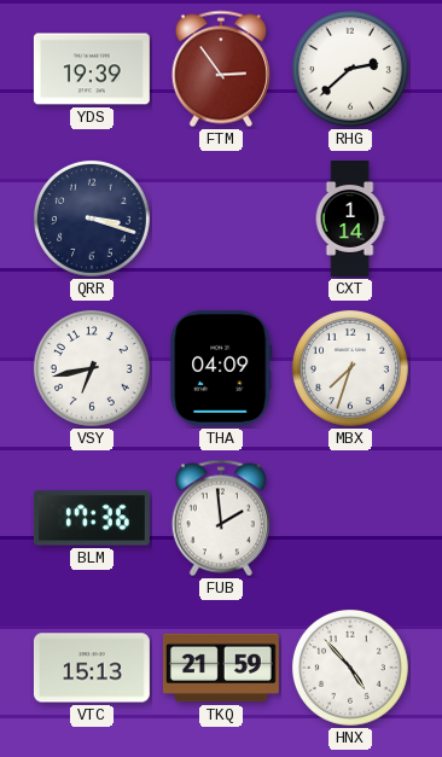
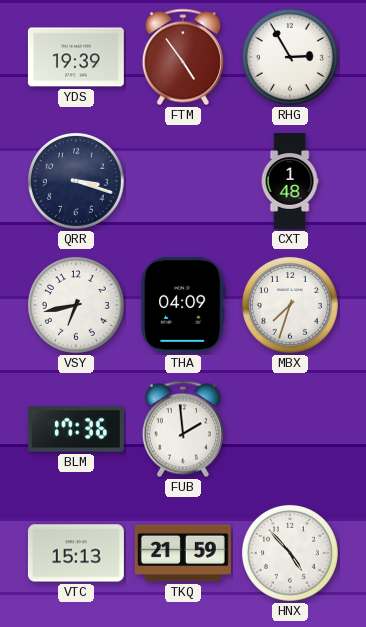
FTM: 2:54 -> 4:54
RHG: 2:38 -> 2:55
CXT: 1:14 -> 1:48
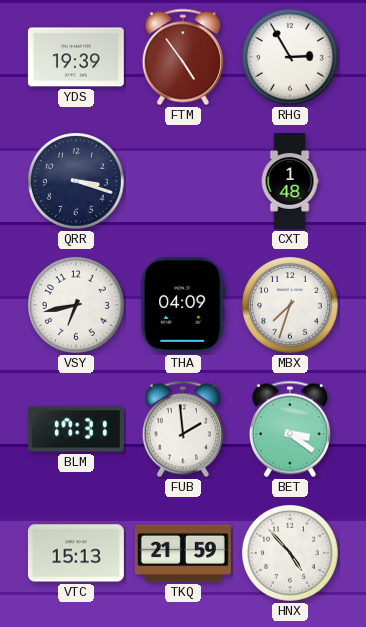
BLM: 17:36 -> 17:31
BET: none -> 3:21
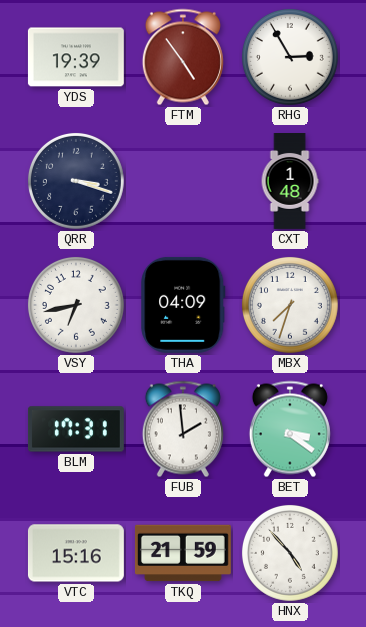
VTC: 15:13 -> 15:16
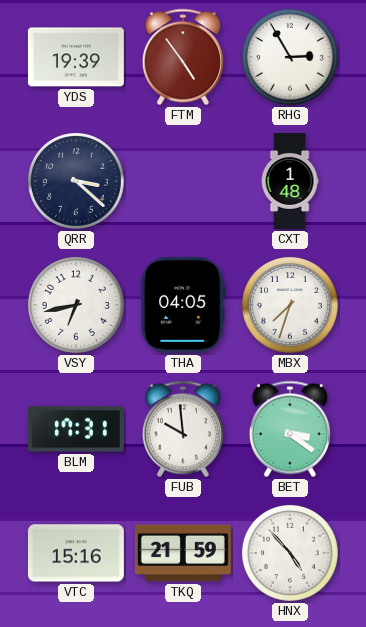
QRR: 3:18 -> 3:22
THA: 04:09 -> 04:05
FUB: 1:59 -> 9:59
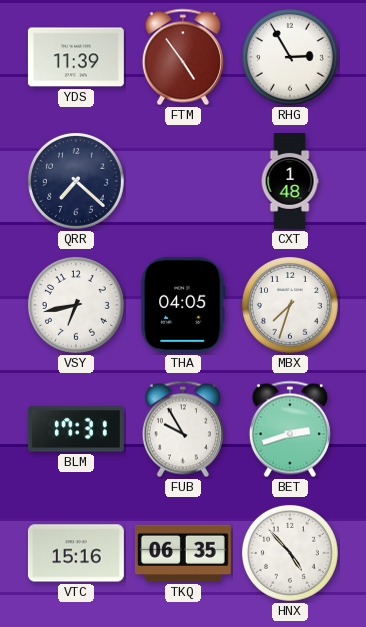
YDS: 19:39 -> 11:39
QRR: 3:22 -> 7:22
FUB: 9:59 -> 9:55
BET: 3:21 -> 2:42
TKQ: 21:59 -> 06:35
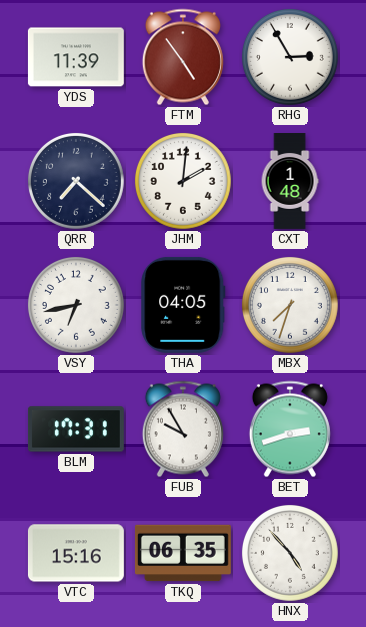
JHM: none -> 2:01
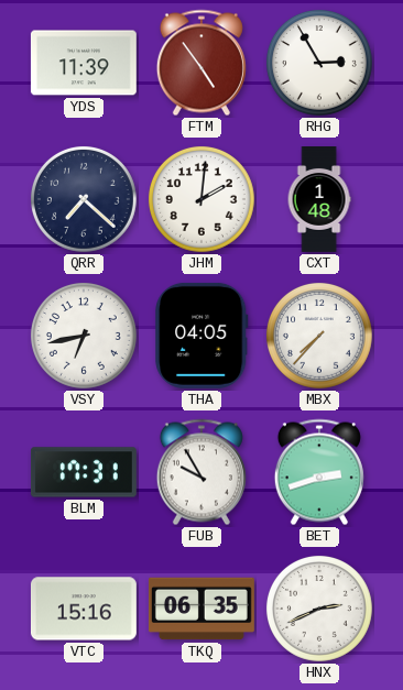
MBX: 7:33 -> 7:37
HNX: 4:53 -> 2:41
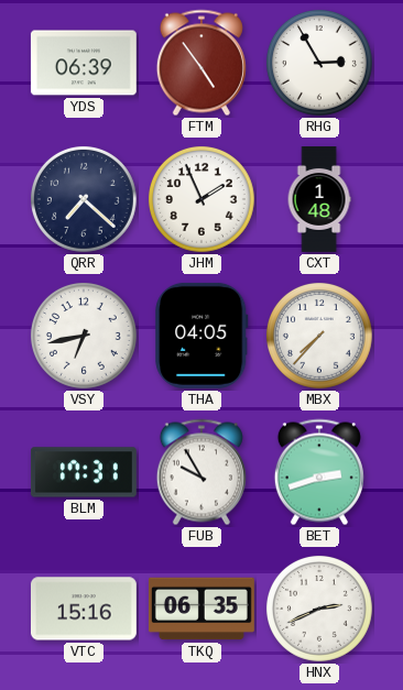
YDS: 11:39 -> 06:39
JHM: 2:01 -> 1:56
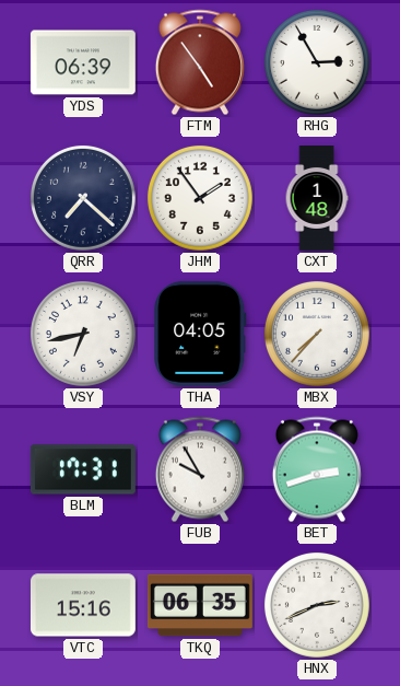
JHM: 1:56 -> 1:54
